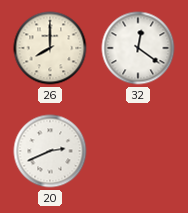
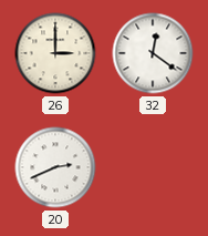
26: 8:00 -> 3:00
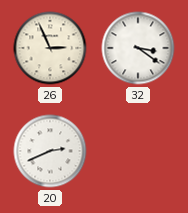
26: 3:00 -> 2:56
32: 12:21 -> 3:21
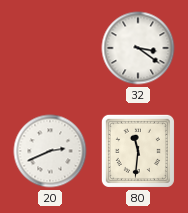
26: 2:56 -> none
80: none -> 11:31
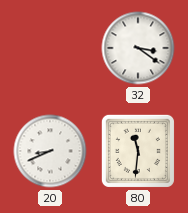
20: 2:41 -> 8:41
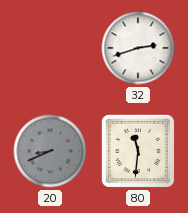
32: 3:21 -> 2:42
20 dial: white -> grey
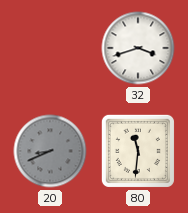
32: 2:42 -> 3:42
